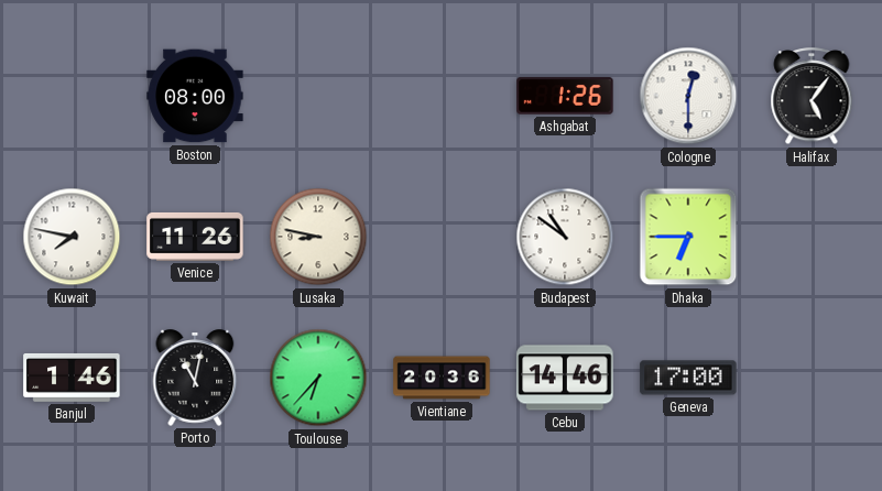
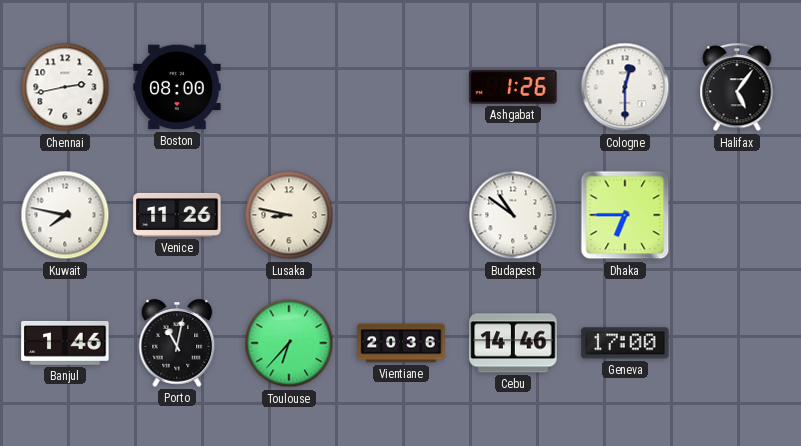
Chennai: none -> 2:43
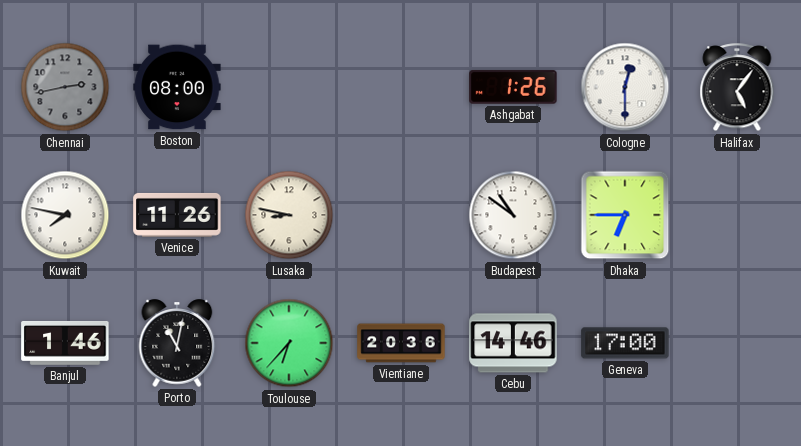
Chennai dial: white -> grey
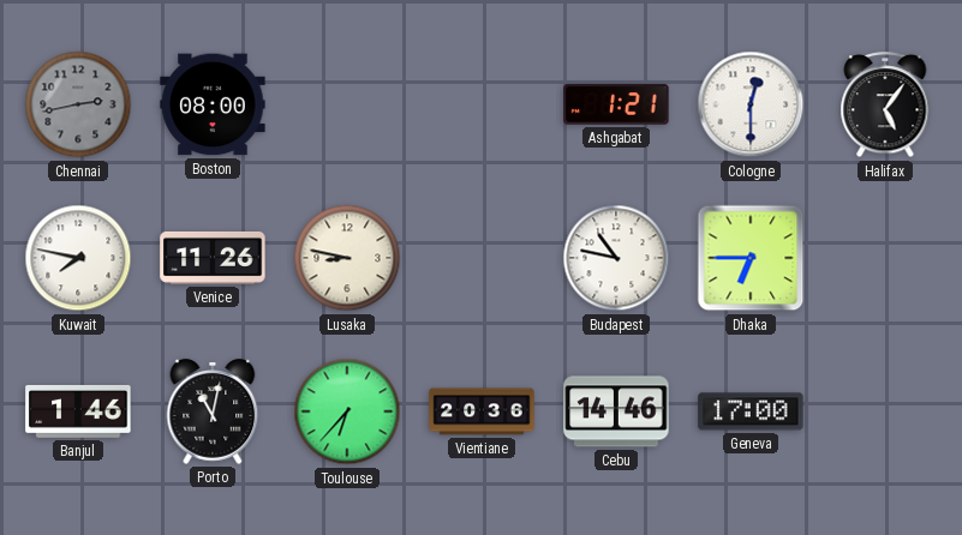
Ashgabat: 1:26 -> 1:21
Budapest: 10:51 -> 10:47
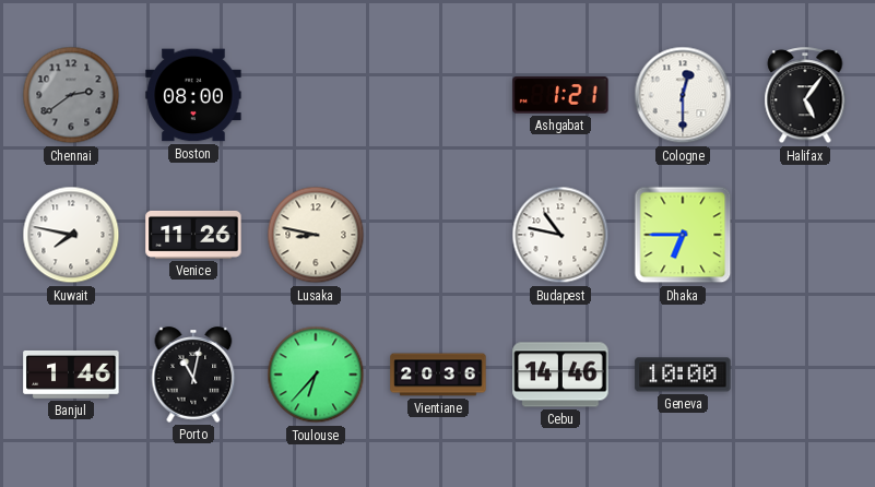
Chennai: 2:43 -> 2:39
Geneva: 17:00 -> 10:00
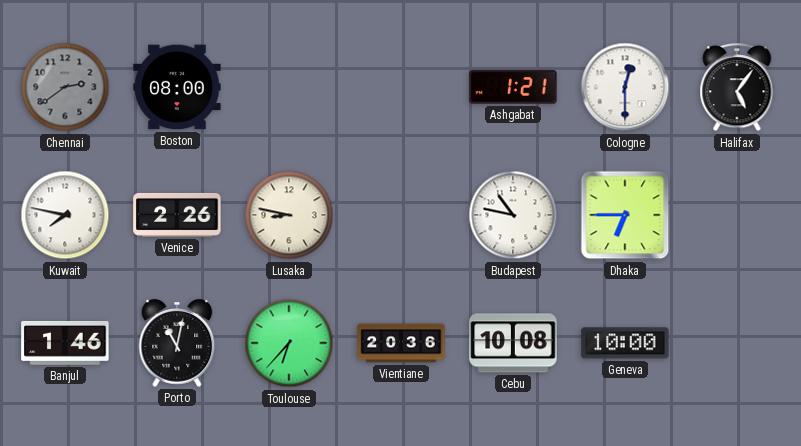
Venice: 11:26 -> 2:26
Cebu: 14:46 -> 10:08
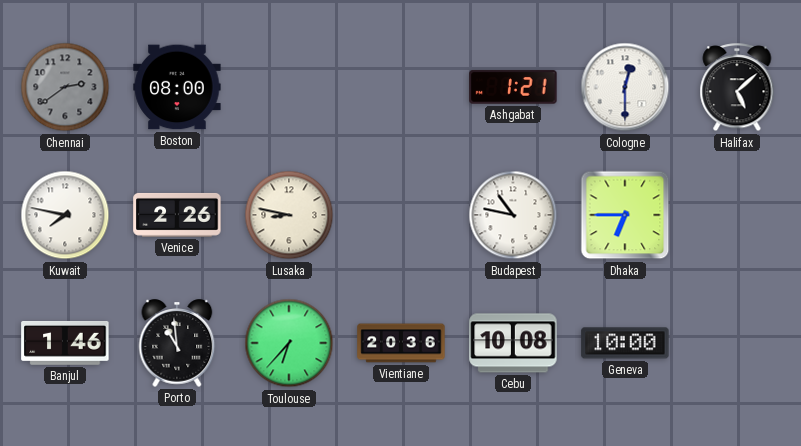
Halifax: 5:06 -> 5:08
Porto: 11:02 -> 10:59
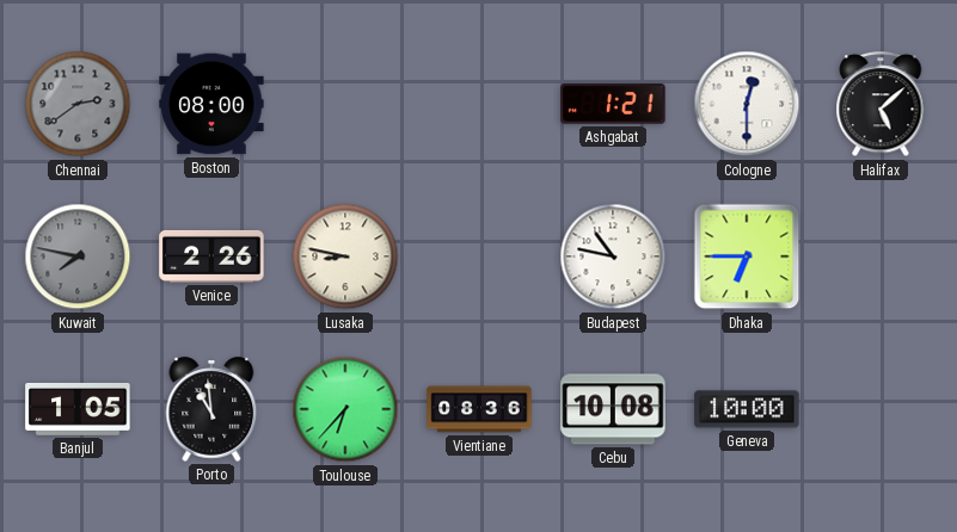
Kuwait dial: white -> grey
Banjul: 1:46 -> 1:05
Vientiane: 20:36 -> 08:36
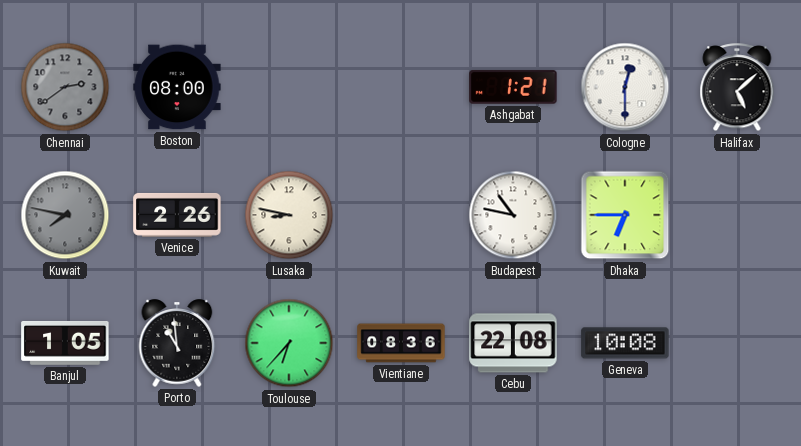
Cebu: 10:08 -> 22:08
Geneva: 10:00 -> 10:08
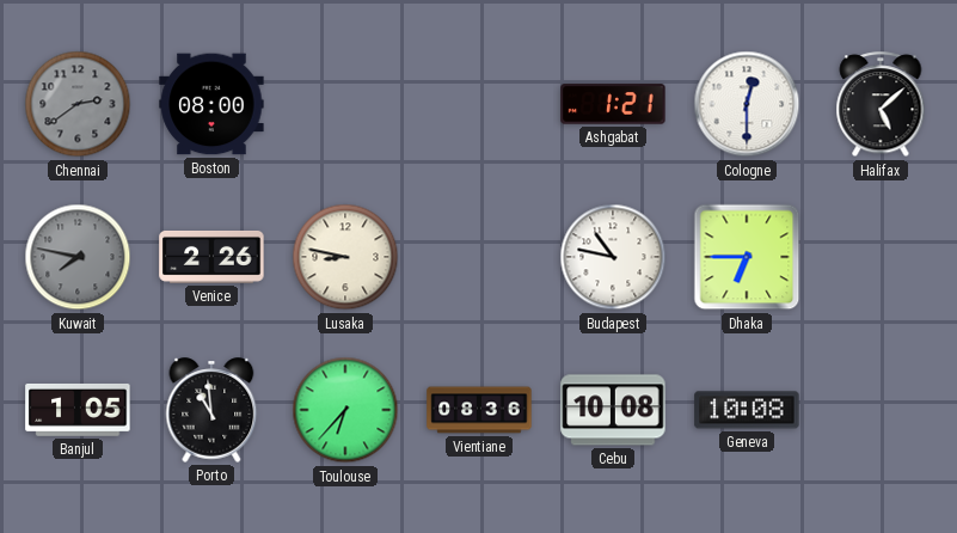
Cebu: 22:08 -> 10:08
